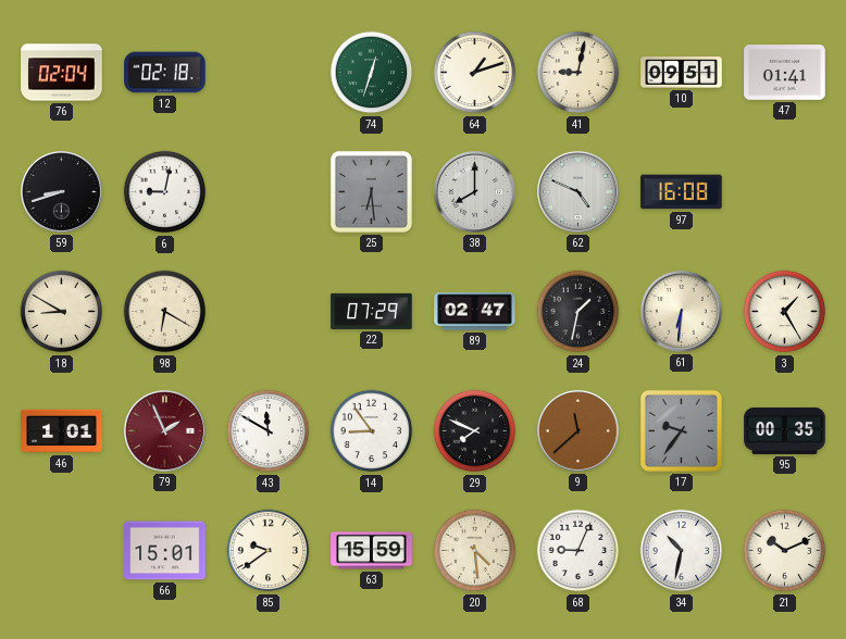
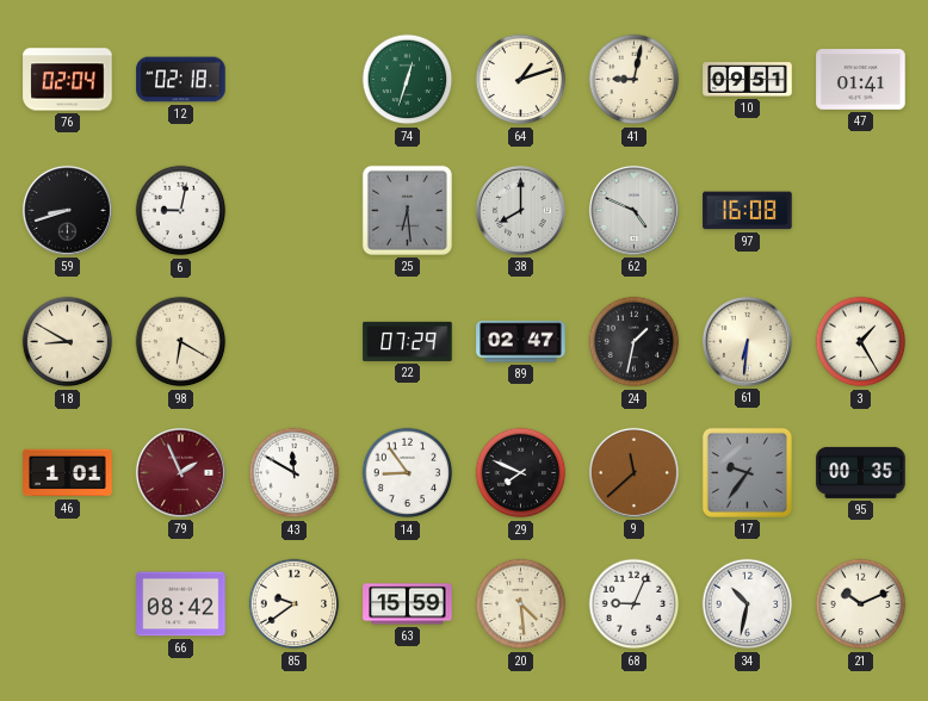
66: 15:01 -> 08:42
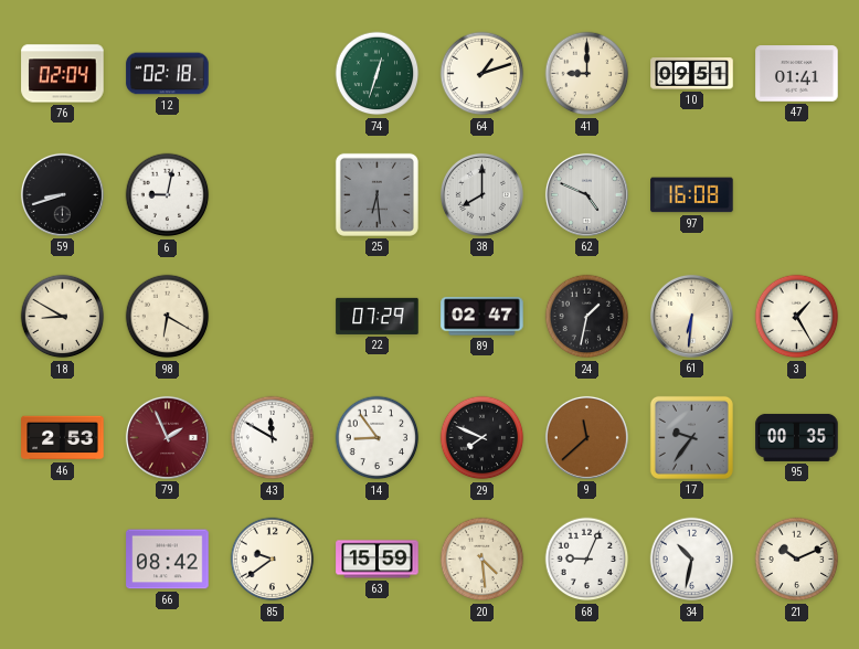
41: 9:02 -> 9:00
46: 1:01 -> 2:53
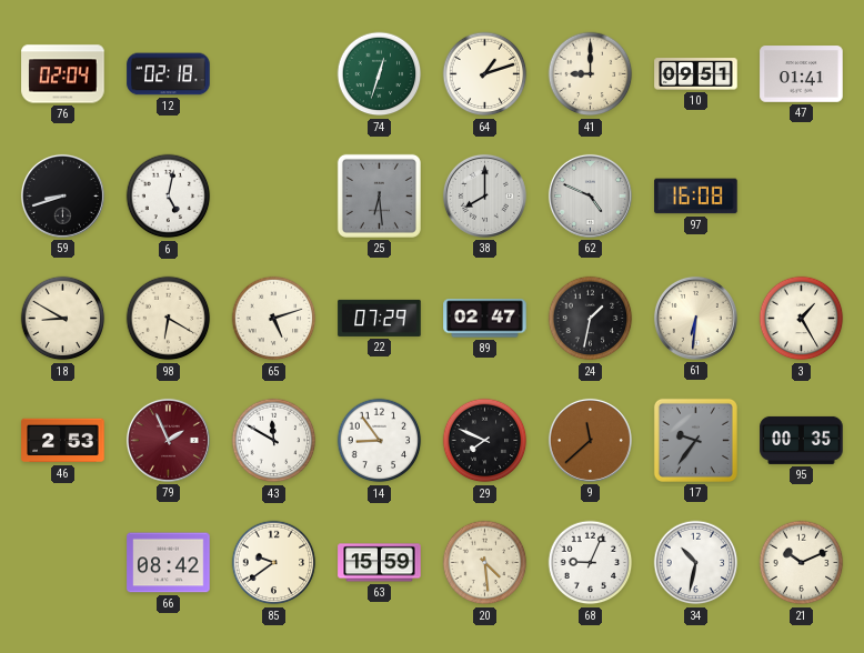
6: 9:02 -> 5:02
65: none -> 5:12
